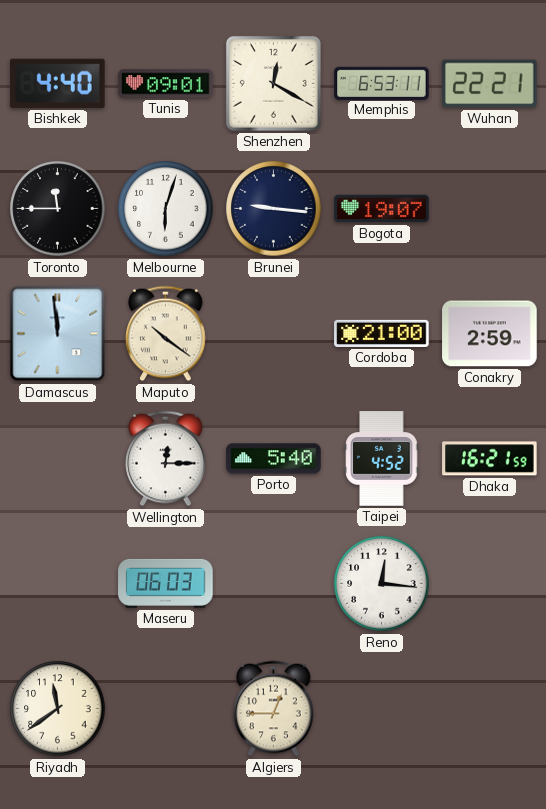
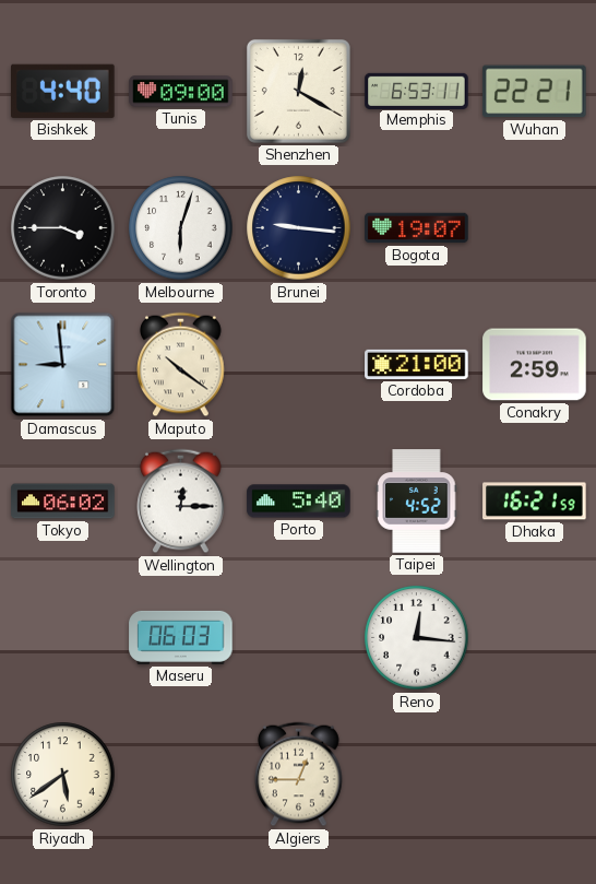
Tunis: 09:01 -> 09:00
Toronto: 11:45 -> 3:45
Damascus: 11:59 -> 8:59
Tokyo: none -> 06:02
Riyadh: 11:39 -> 5:39
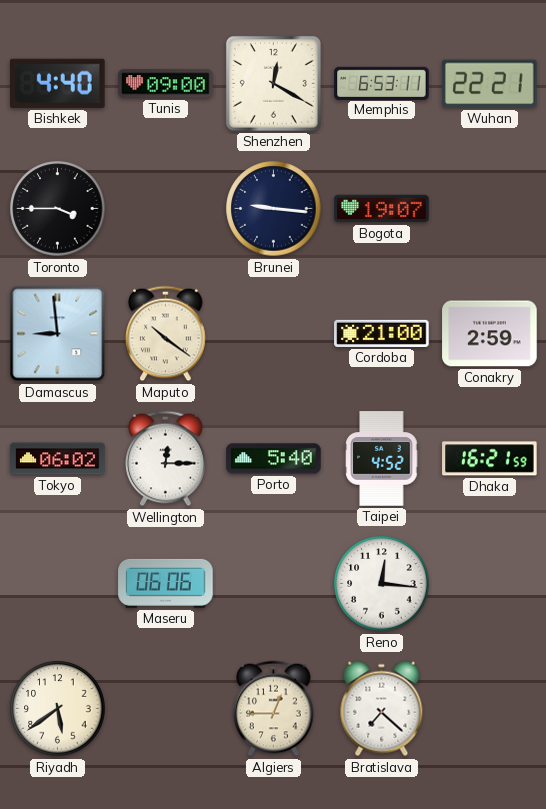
Melbourne: 6:03 -> none
Maseru: 06:03 -> 06:06
Bratislava: none -> 7:22
